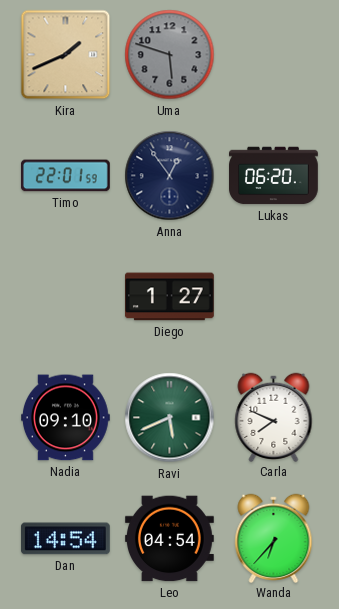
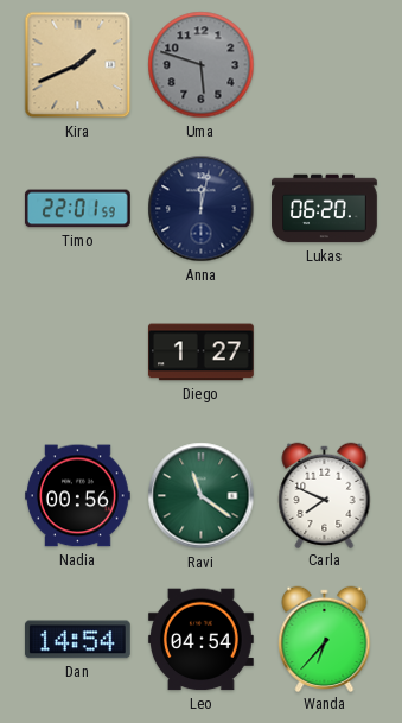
Anna: 12:54 -> 12:02
Nadia: 09:10 -> 00:56
Ravi: 5:41 -> 11:21
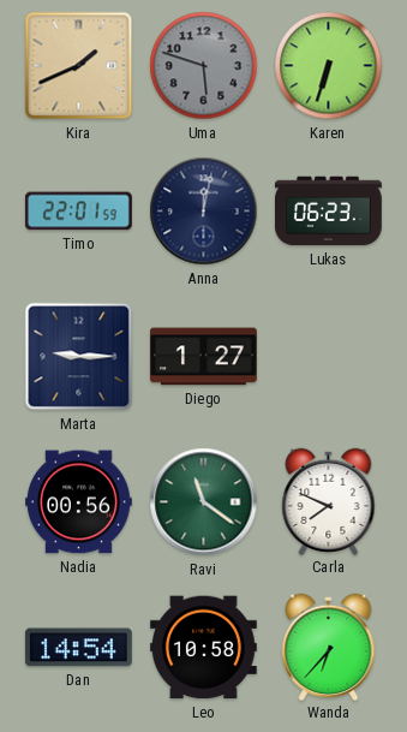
Karen: none -> 6:33
Lukas: 06:20 -> 06:23
Marta: none -> 9:15
Leo: 04:54 -> 10:58
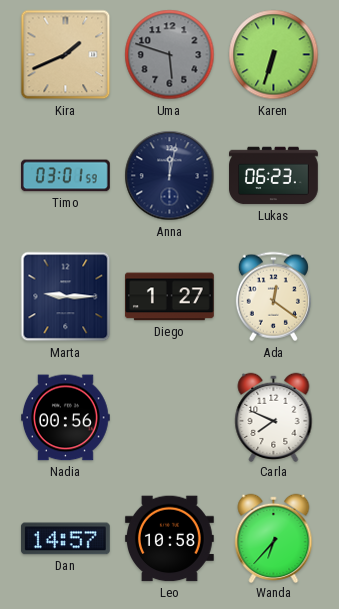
Timo: 22:01 -> 03:01
Ada: none -> 12:21
Ravi: 11:21 -> none
Dan: 14:54 -> 14:57
